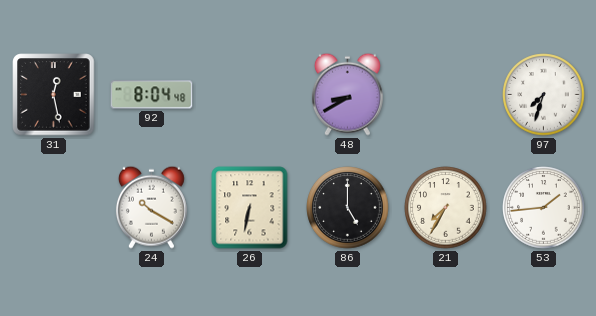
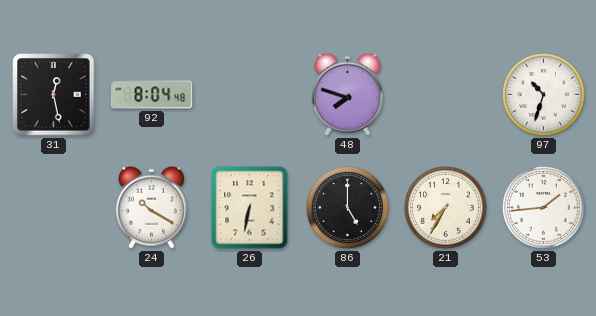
48: 8:40 -> 7:48
97: 7:33 -> 10:33
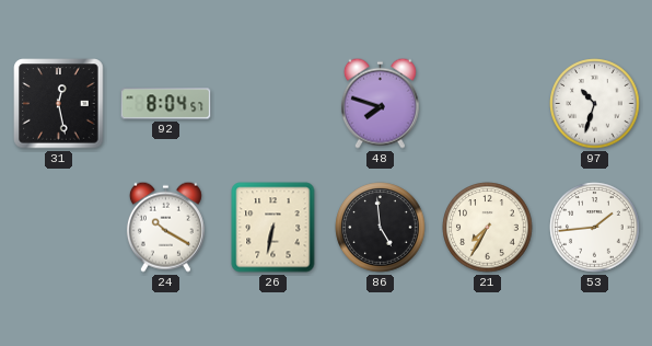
92: 8:04:48 -> 8:04:57
86: 5:00 -> 4:59
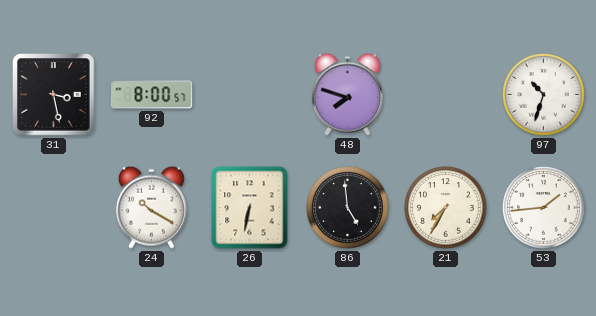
31: 12:28 -> 3:28
92: 8:04 -> 8:00
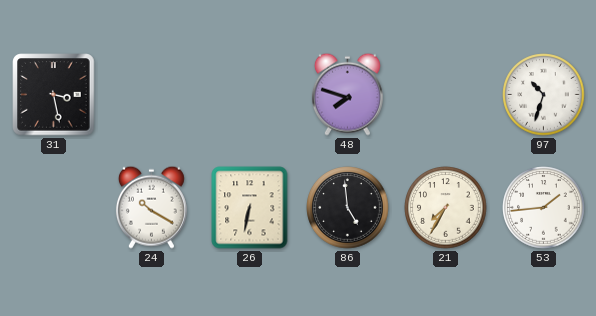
92: 8:00 -> none
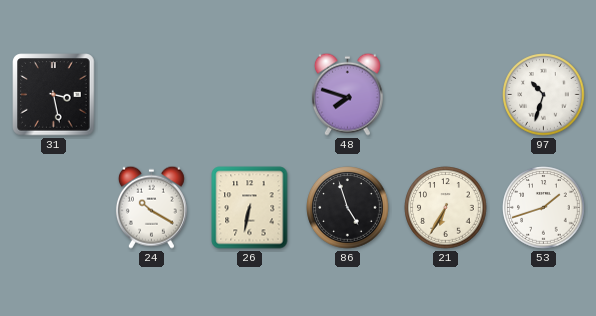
86: 4:59 -> 4:57
21: 7:35 -> 6:35
53: 1:44 -> 1:42
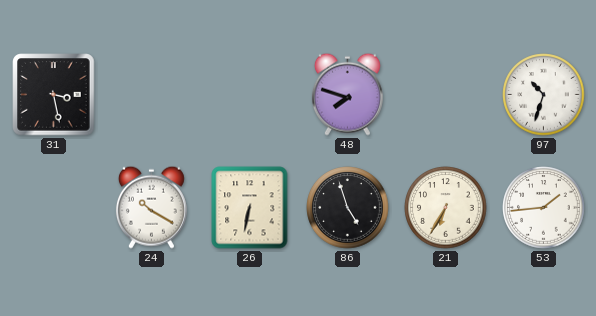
53: 1:42 -> 1:44
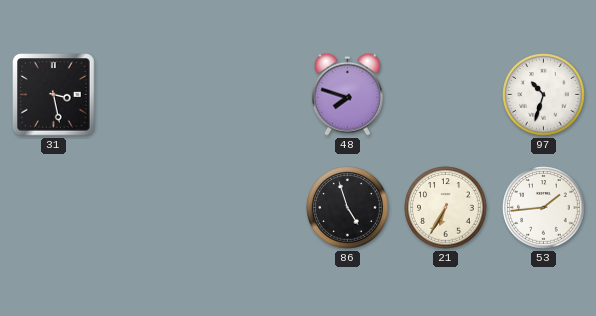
24: 10:20 -> none
26: 6:32 -> none
